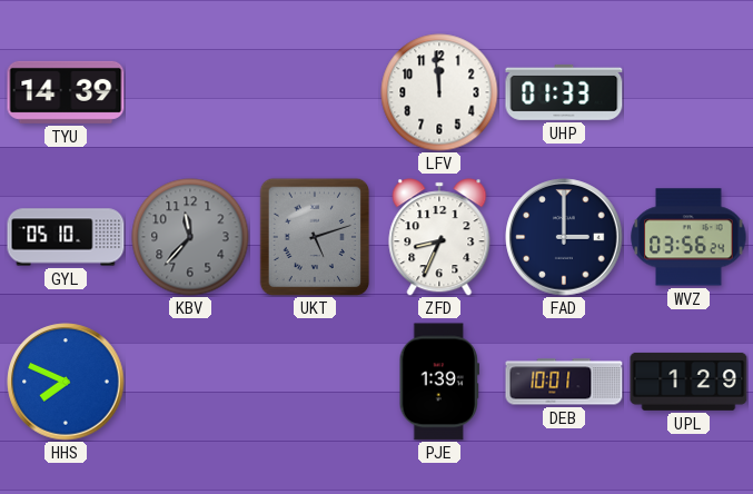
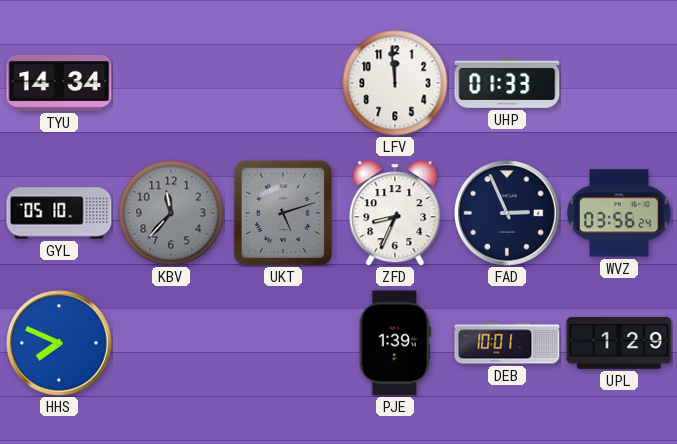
TYU: 14:39 -> 14:34
FAD: 3:00 -> 2:56
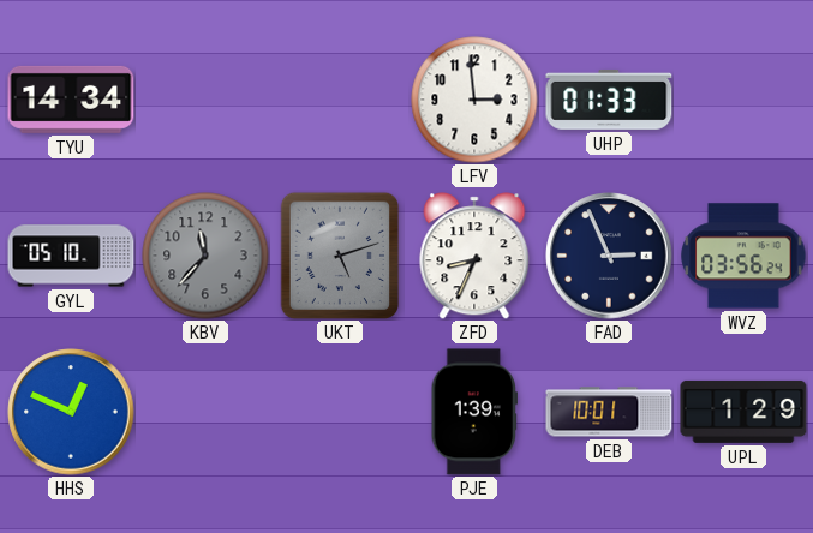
LFV: 11:59 -> 2:59
HHS: 7:49 -> 12:49
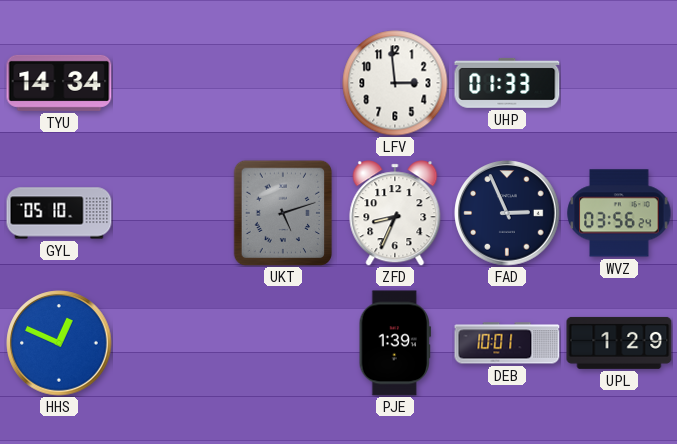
KBV: 11:37 -> none
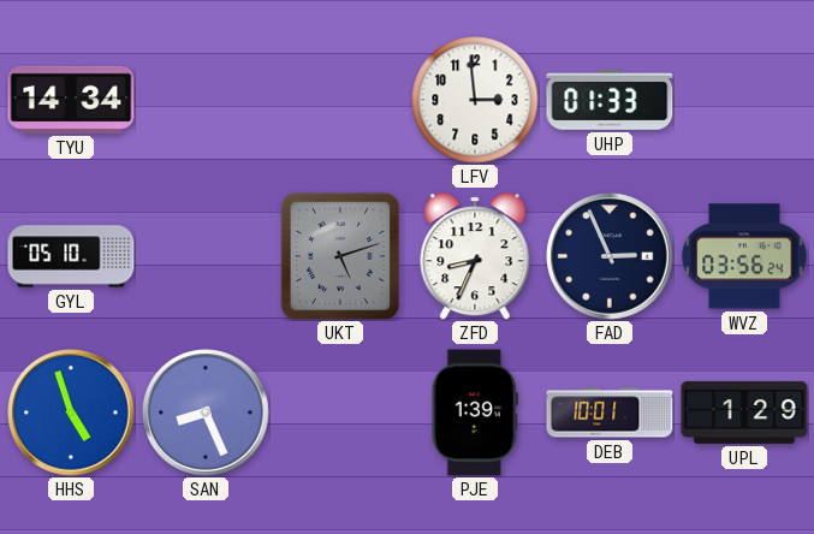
HHS: 12:49 -> 4:57
SAN: none -> 8:26
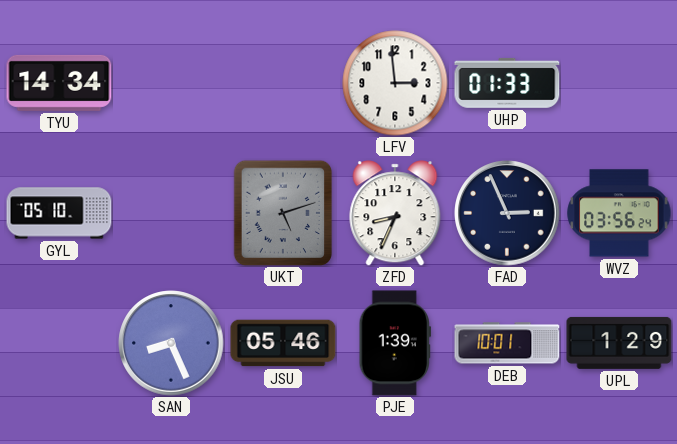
HHS: 4:57 -> none
JSU: none -> 05:46
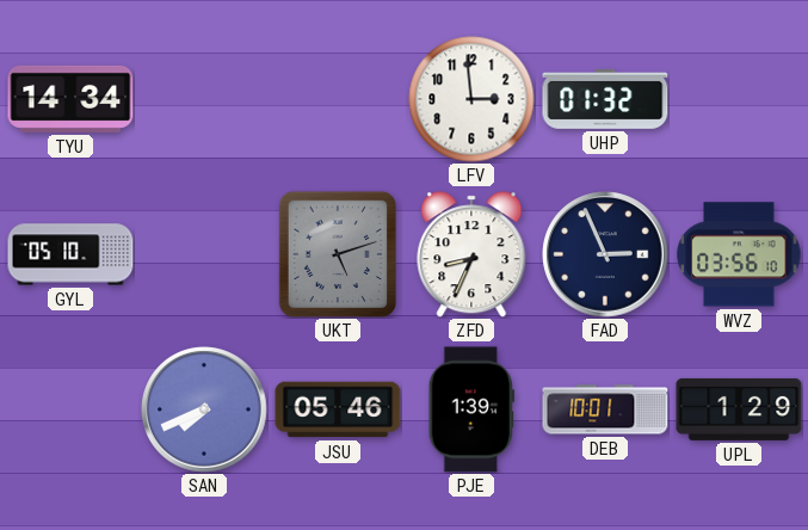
UHP: 01:33 -> 01:32
WVZ: 03:56:24 -> 03:56:10
SAN: 8:26 -> 7:41
